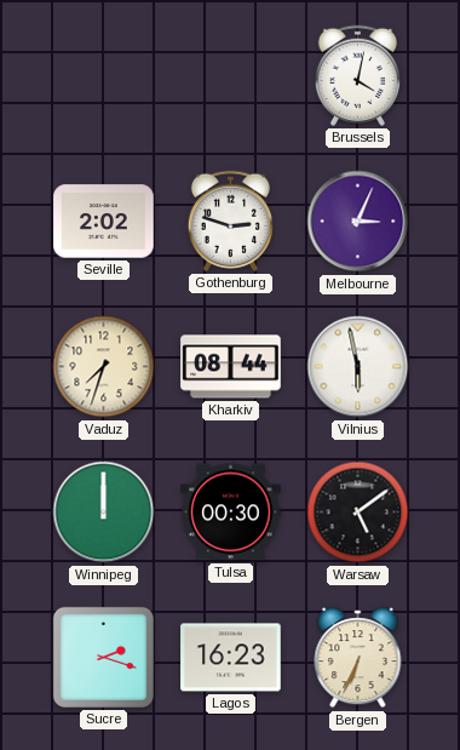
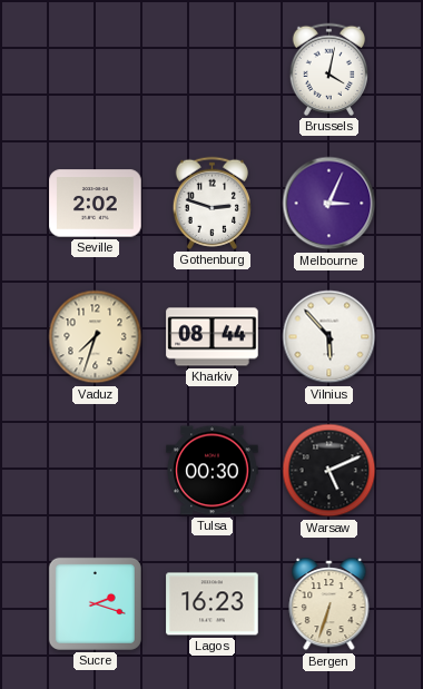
Vilnius: 5:58 -> 5:53
Winnipeg: 12:00 -> none
Warsaw: 5:09 -> 5:11
Bergen: 6:34 -> 6:33
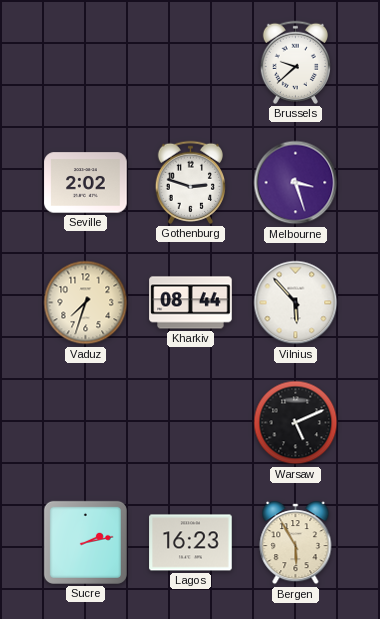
Brussels: 4:02 -> 9:38
Melbourne: 3:04 -> 3:27
Tulsa: 00:30 -> none
Sucre: 2:18 -> 2:13
Bergen: 6:33 -> 5:55
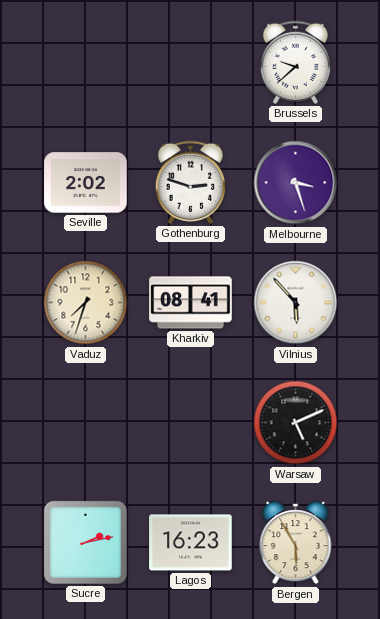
Kharkiv: 08:44 -> 08:41
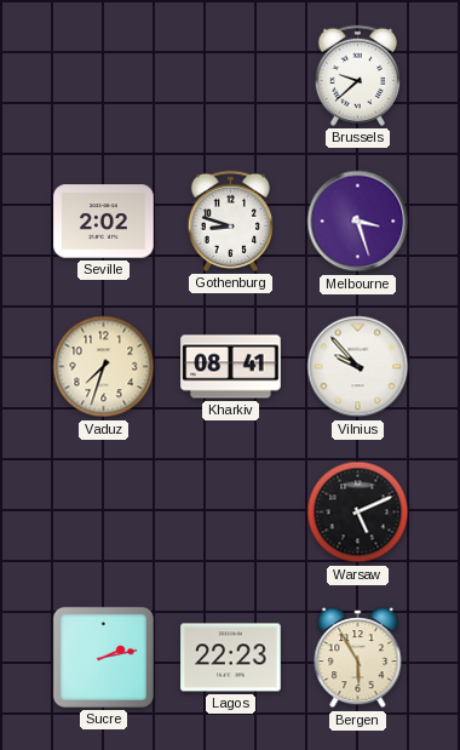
Gothenburg: 2:48 -> 8:48
Vilnius: 5:53 -> 9:53
Lagos: 16:23 -> 22:23
